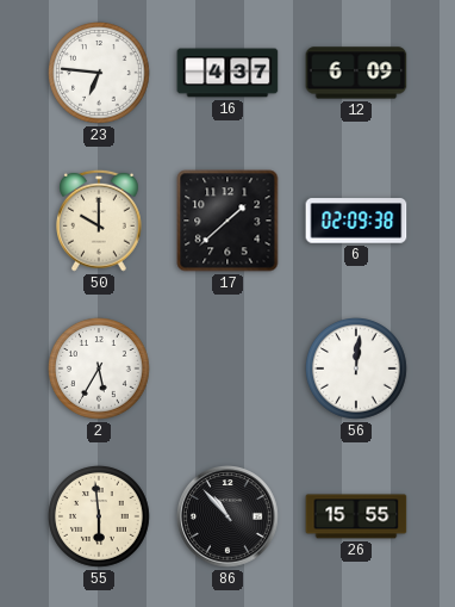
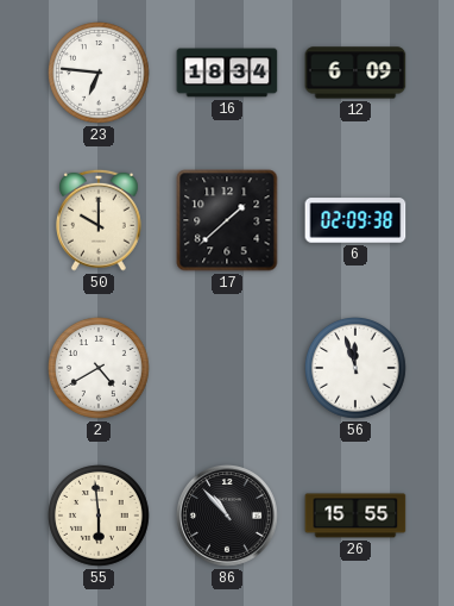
16: 4:37 -> 18:34
2: 5:35 -> 4:40
56: 12:01 -> 11:57
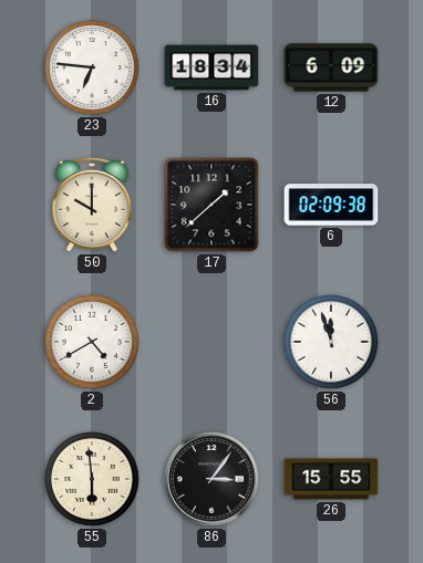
86: 10:53 -> 3:06
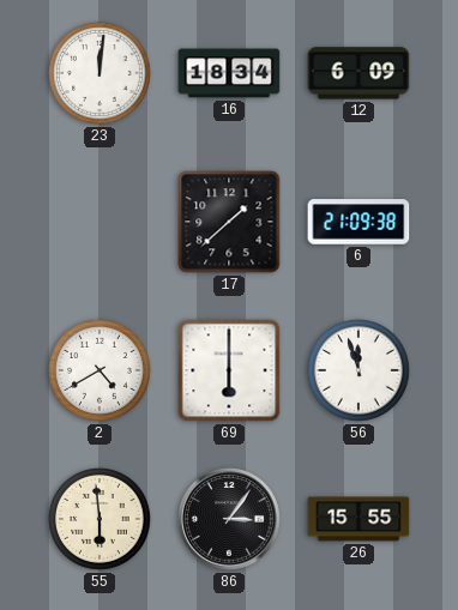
23: 6:46 -> 12:01
50: 10:00 -> none
6: 02:09 -> 21:09
69: none -> 6:00
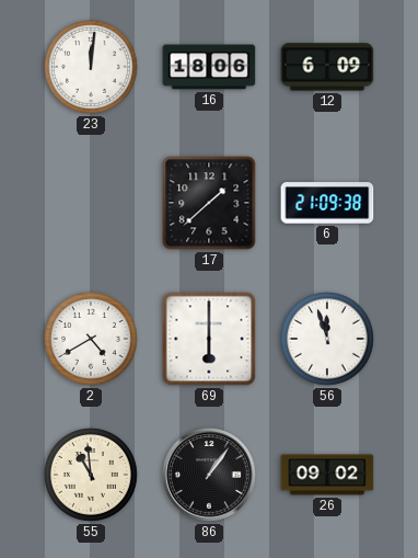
16: 18:34 -> 18:06
55: 5:59 -> 10:59
86: 3:06 -> 1:06
26: 15:55 -> 09:02
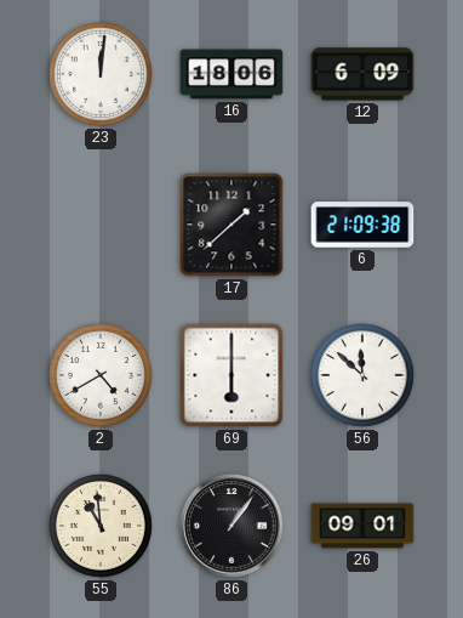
56: 11:57 -> 11:52
26: 09:02 -> 09:01
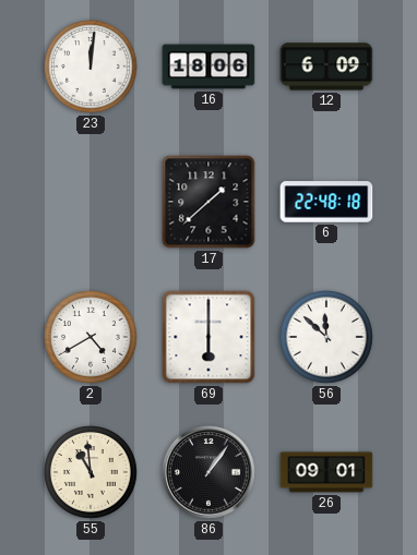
6: 21:09 -> 22:48
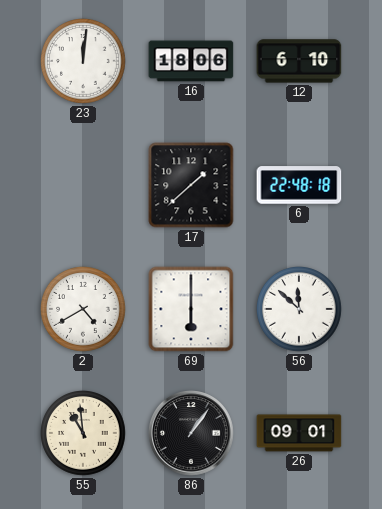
12: 6:09 -> 6:10
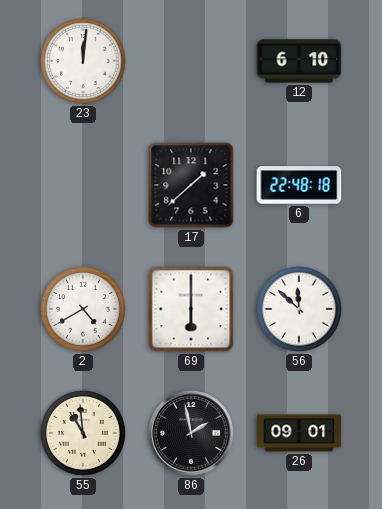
16: 18:06 -> none
86: 1:06 -> 1:58
